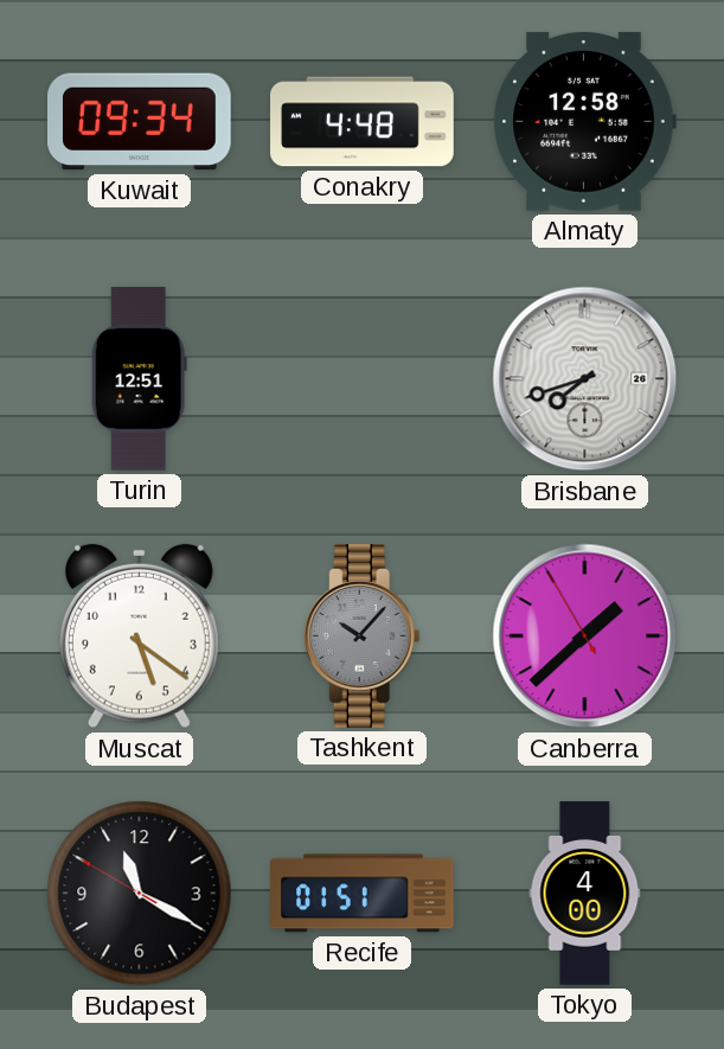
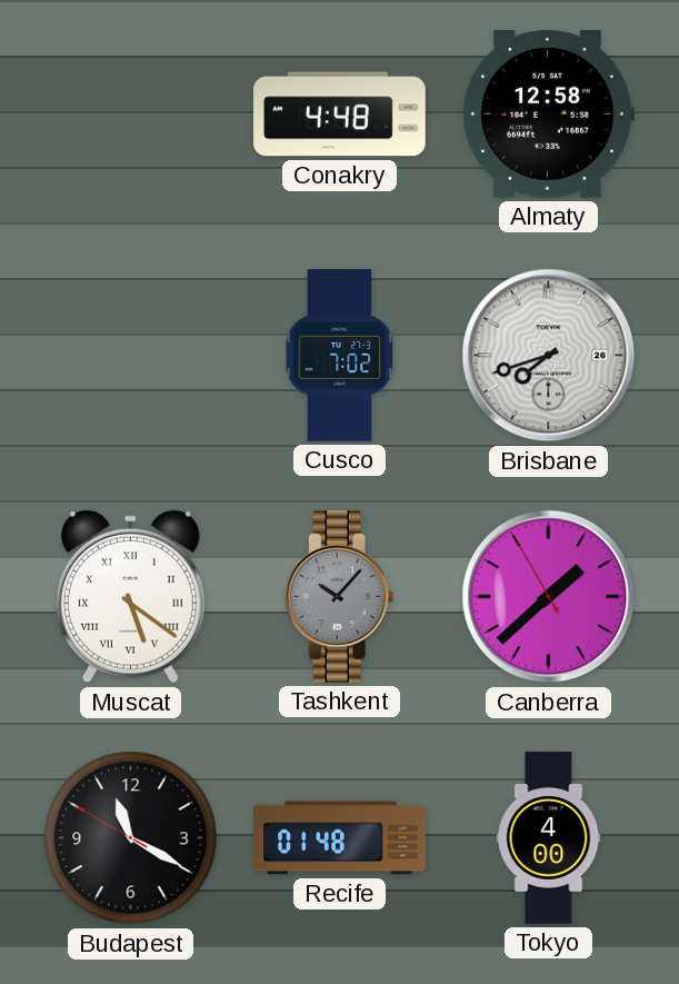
Kuwait: 09:34 -> none
Turin: 12:51 -> none
Cusco: none -> 7:02
Muscat numerals: Arabic -> Roman
Recife: 01:51 -> 01:48
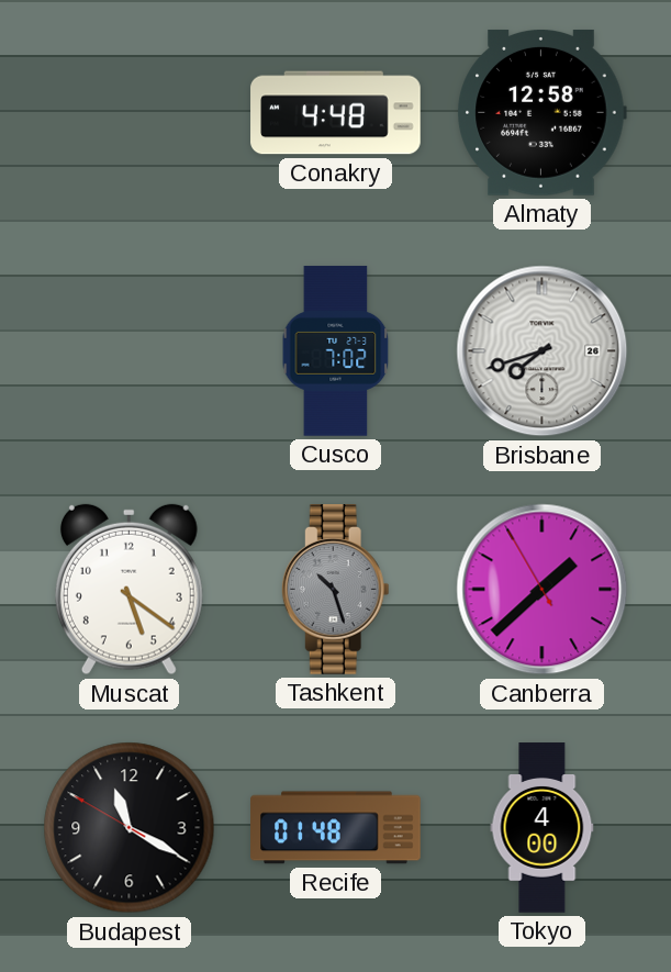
Muscat numerals: Roman -> Arabic
Tashkent: 10:07 -> 10:27
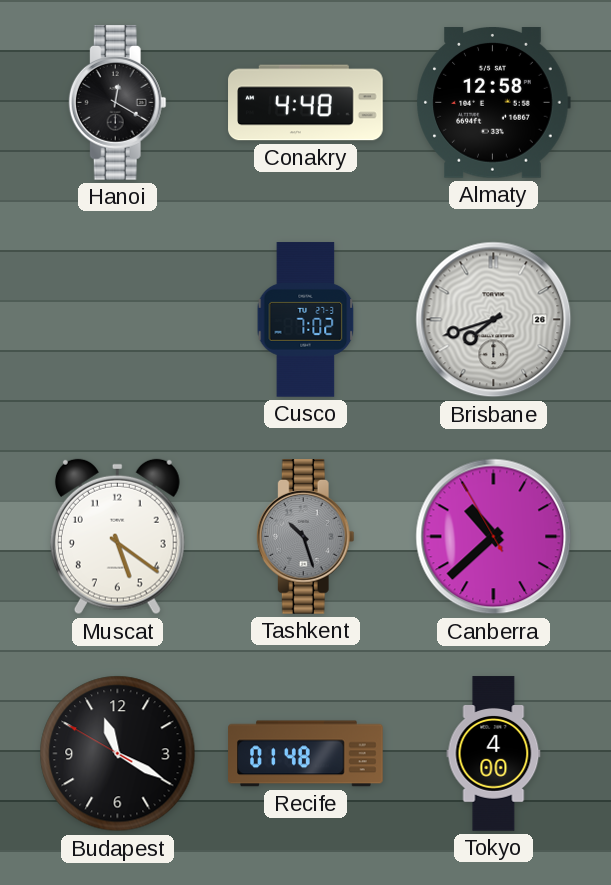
Hanoi: none -> 12:20
Canberra: 1:37 -> 10:37
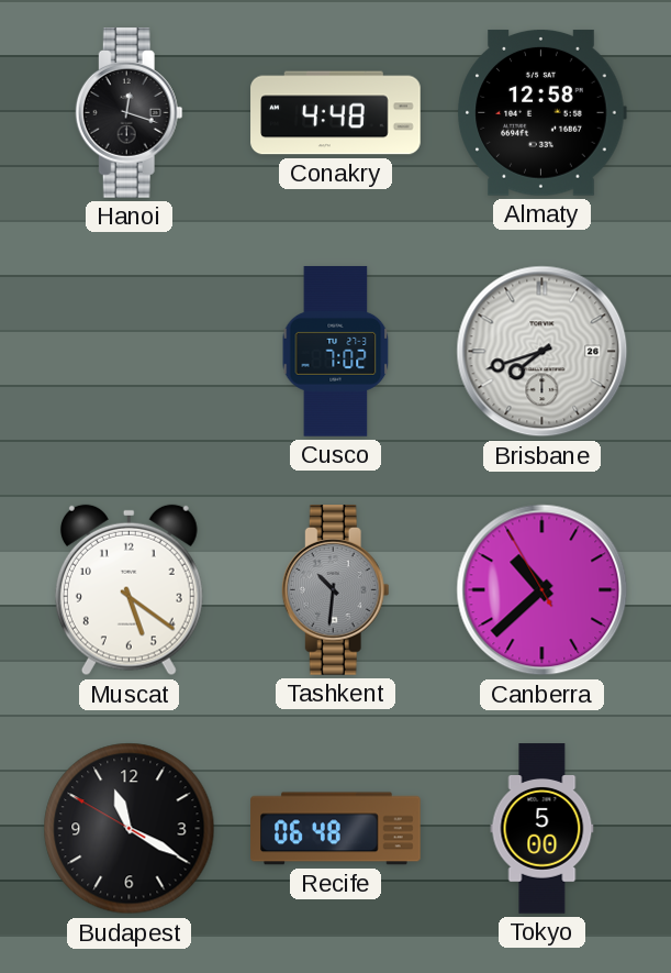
Hanoi: 12:20 -> 12:18
Tashkent: 10:27 -> 10:31
Recife: 01:48 -> 06:48
Tokyo: 4:00 -> 5:00
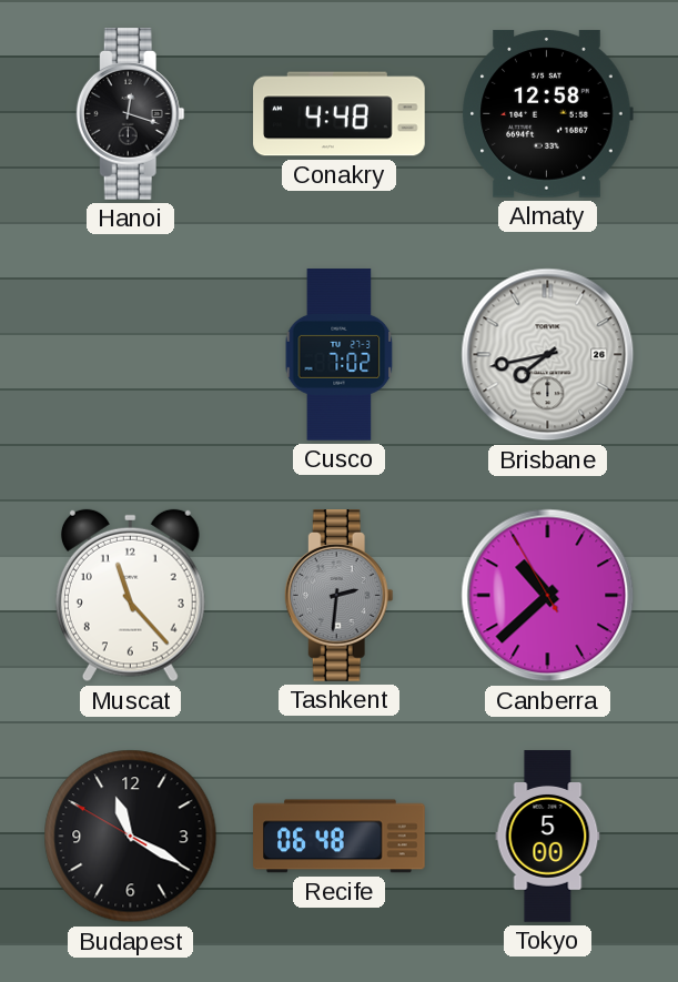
Brisbane: 7:42 -> 7:43
Muscat: 5:21 -> 11:23
Tashkent: 10:31 -> 2:31
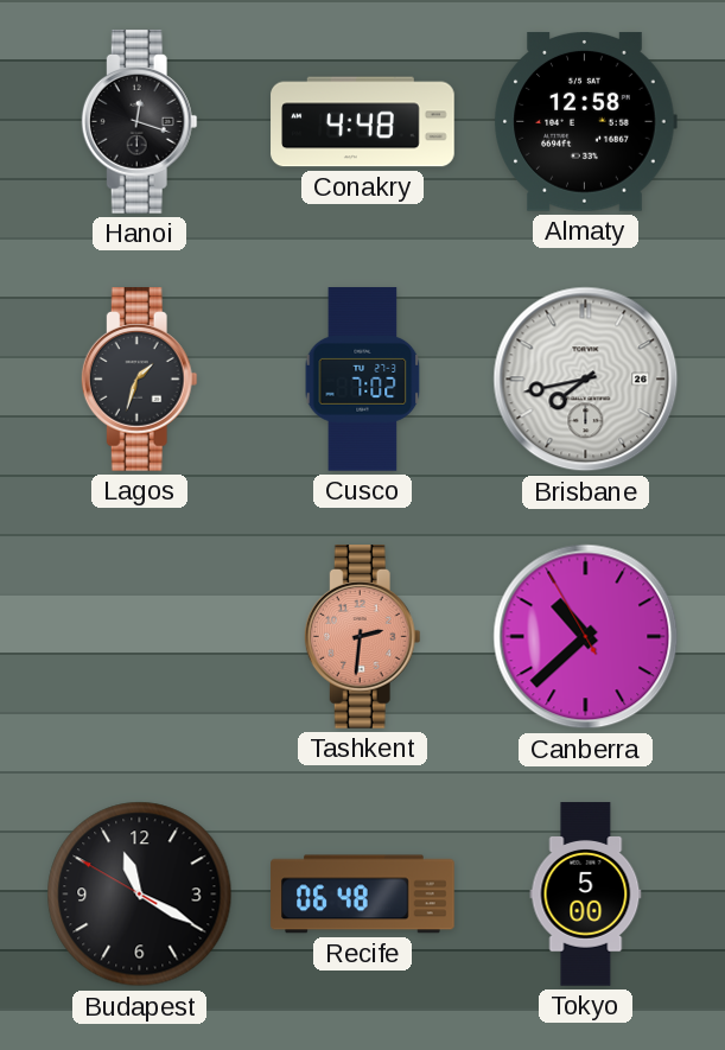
Lagos: none -> 1:33
Muscat: 11:23 -> none
Tashkent dial: grey -> salmon
